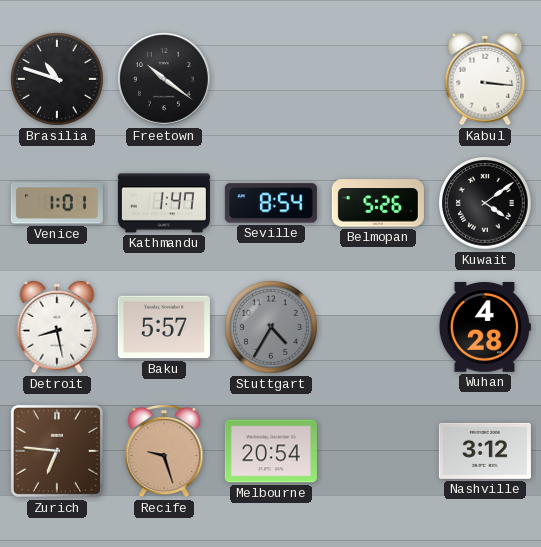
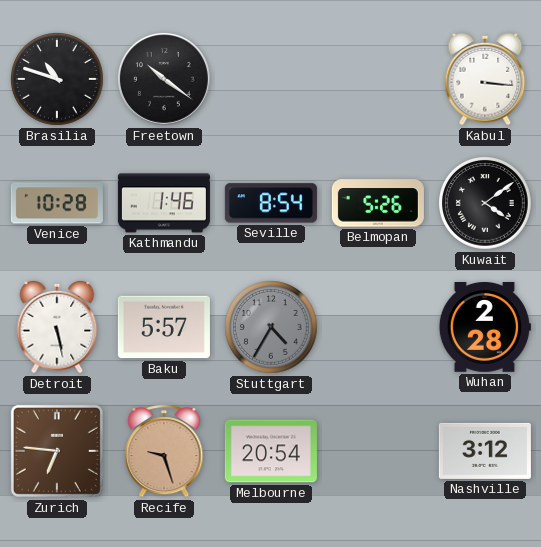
Venice: 1:01 -> 10:28
Kathmandu: 1:47 -> 1:46
Detroit: 8:28 -> 5:28
Wuhan: 4:28 -> 2:28
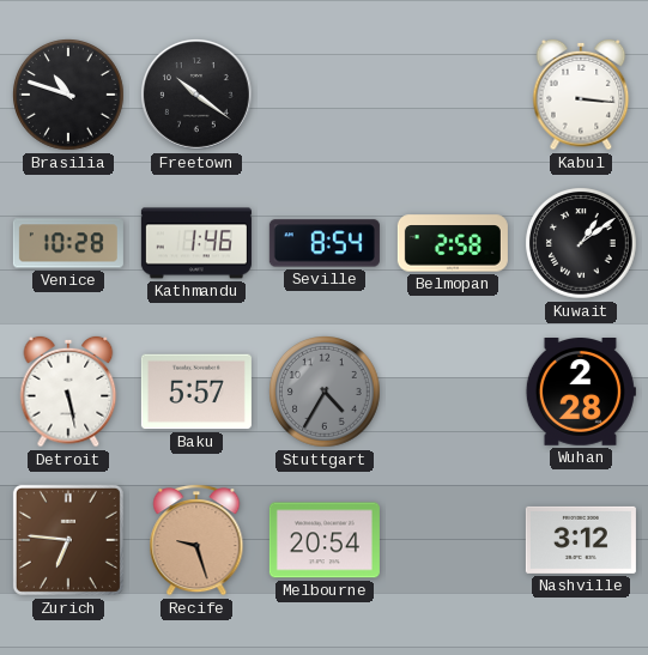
Belmopan: 5:26 -> 2:58
Kuwait: 4:09 -> 1:09
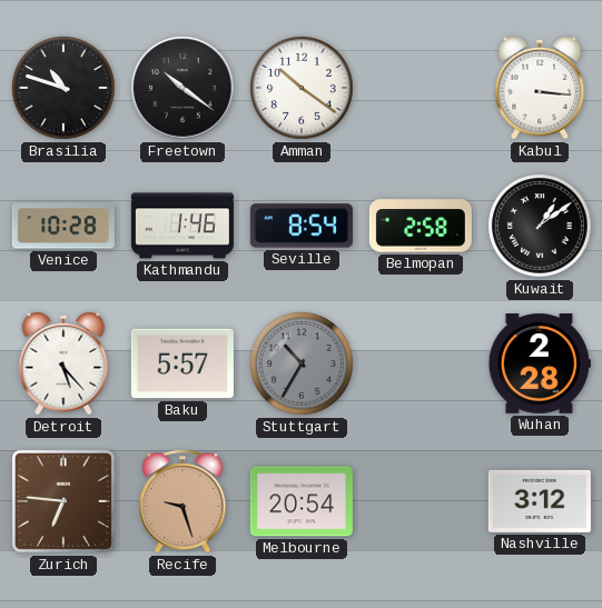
Amman: none -> 10:21
Detroit: 5:28 -> 5:23
Stuttgart: 4:35 -> 10:35
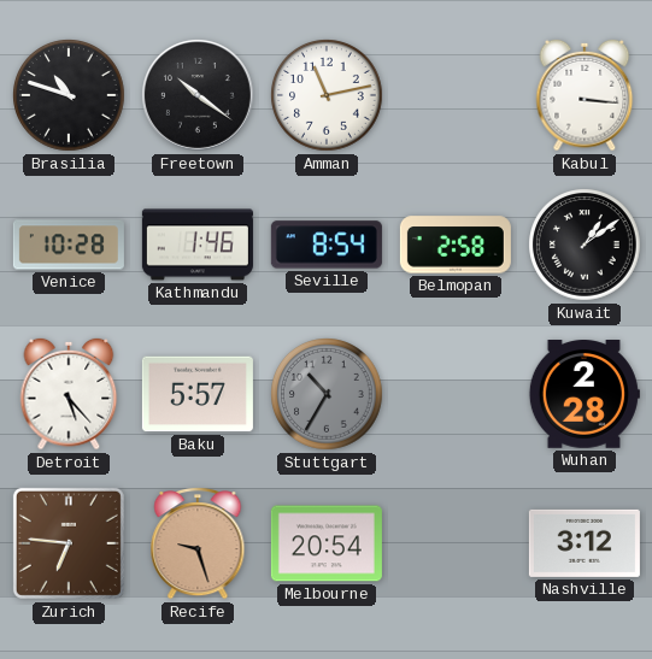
Amman: 10:21 -> 11:13
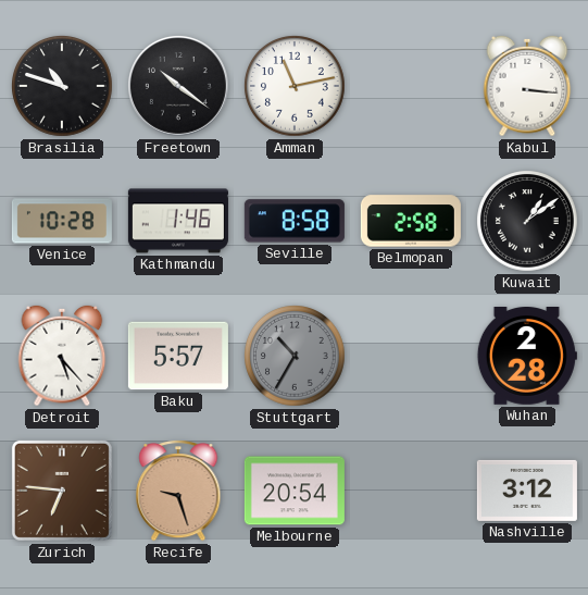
Seville: 8:54 -> 8:58
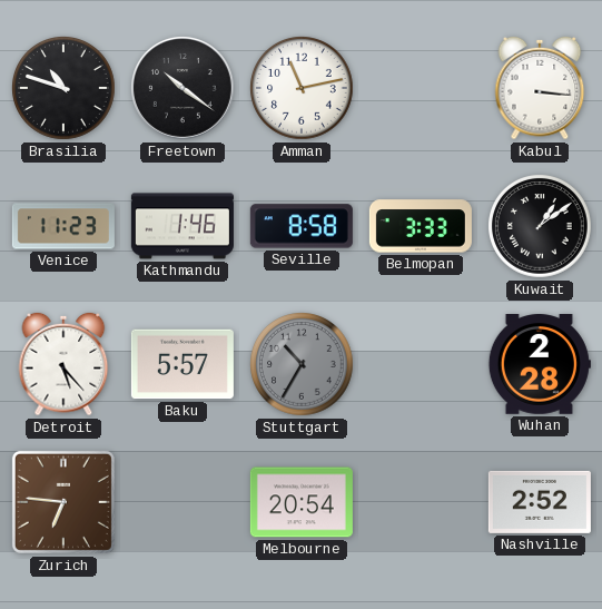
Venice: 10:28 -> 11:23
Belmopan: 2:58 -> 3:33
Recife: 9:27 -> none
Nashville: 3:12 -> 2:52
